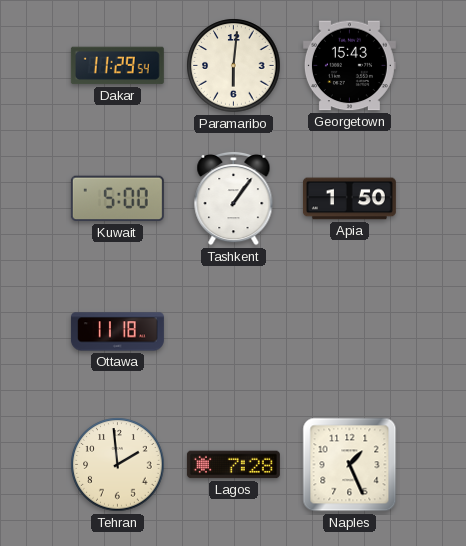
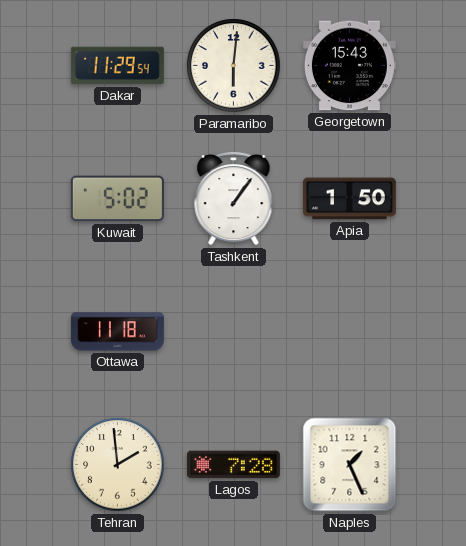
Kuwait: 5:00 -> 5:02
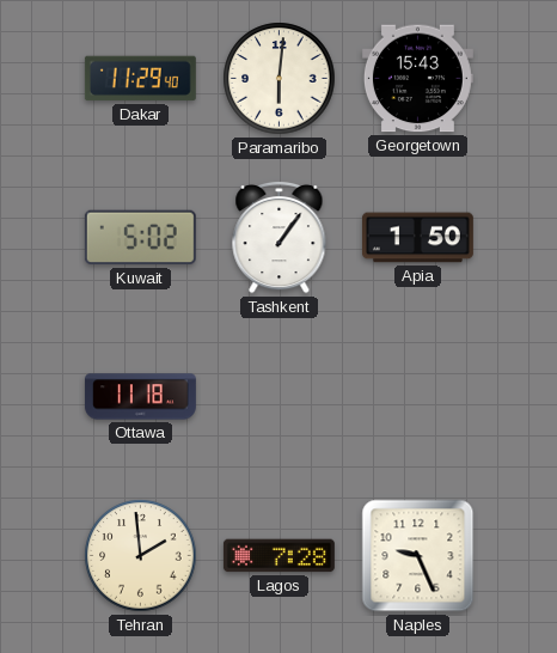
Dakar: 11:29:54 -> 11:29:40
Naples: 1:26 -> 9:26
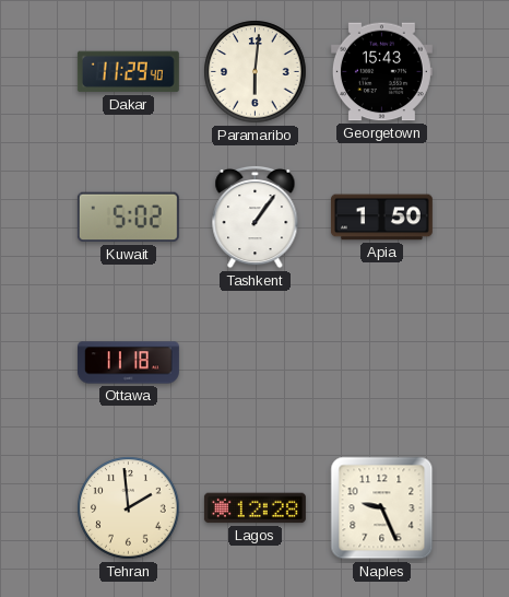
Lagos: 7:28 -> 12:28
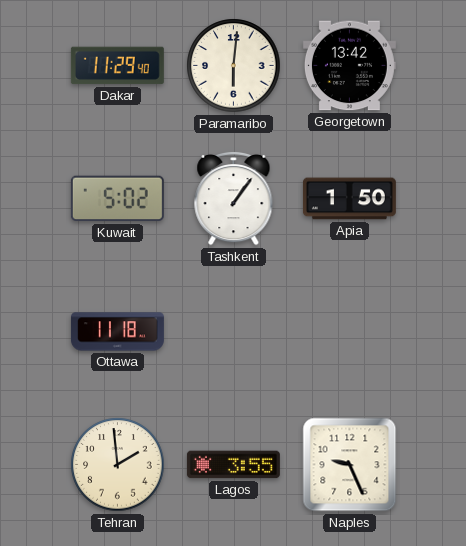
Georgetown: 15:43 -> 13:42
Lagos: 12:28 -> 3:55
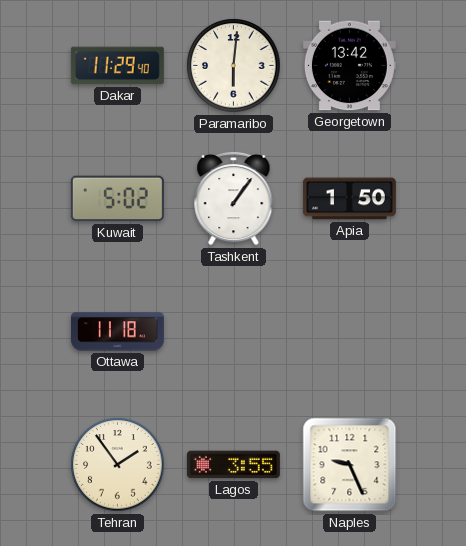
Tehran: 1:59 -> 1:54
